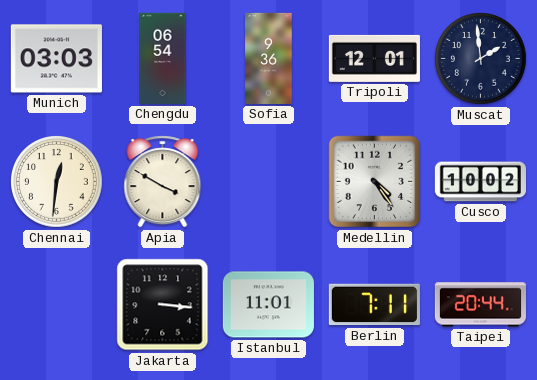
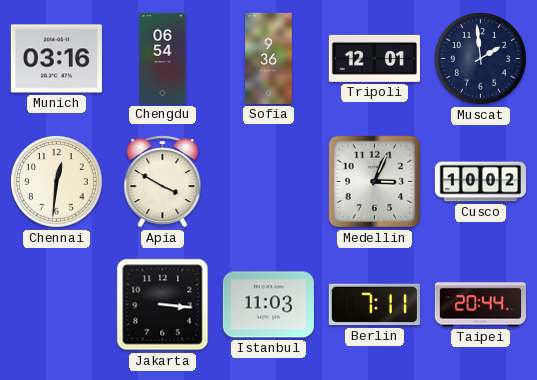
Munich: 03:03 -> 03:16
Medellin: 4:24 -> 3:04
Istanbul: 11:01 -> 11:03
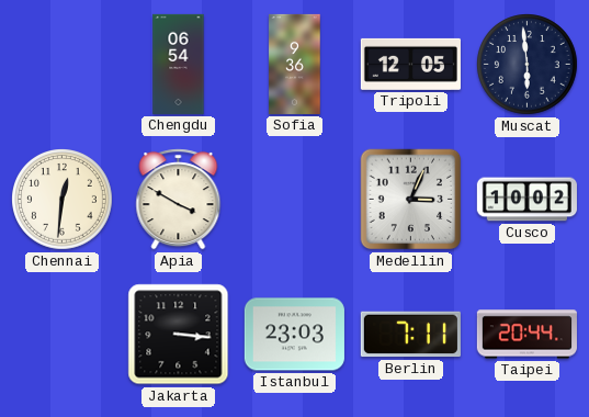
Munich: 03:16 -> none
Tripoli: 12:01 -> 12:05
Muscat: 1:59 -> 5:59
Istanbul: 11:03 -> 23:03
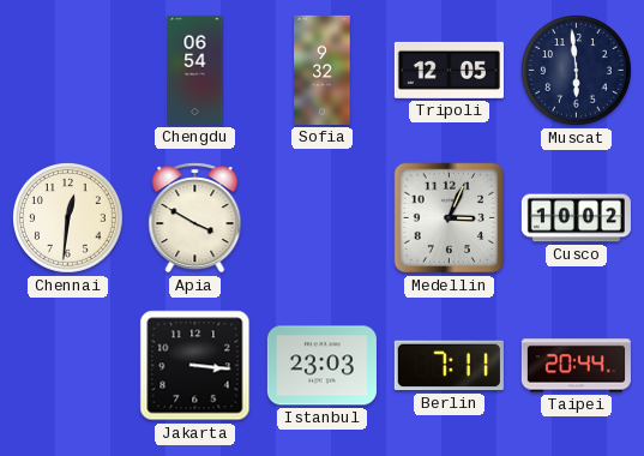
Sofia: 9:36 -> 9:32
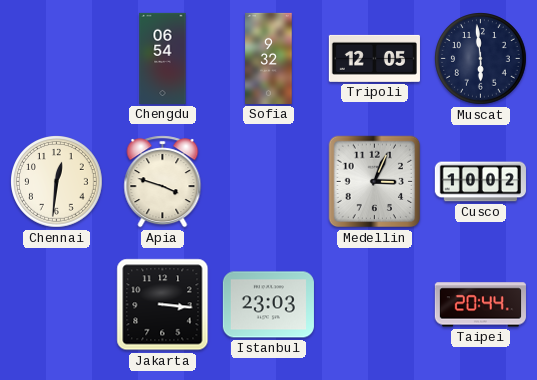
Apia: 3:50 -> 3:48
Berlin: 7:11 -> none
